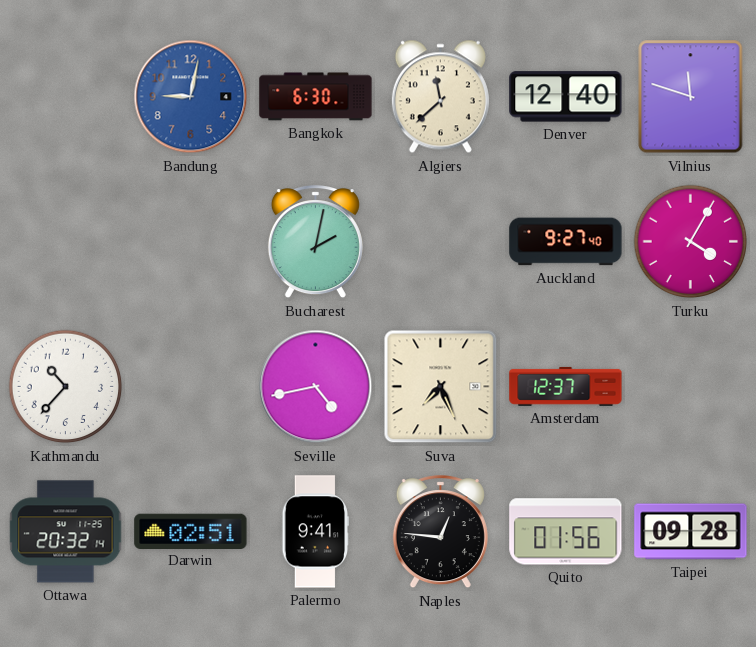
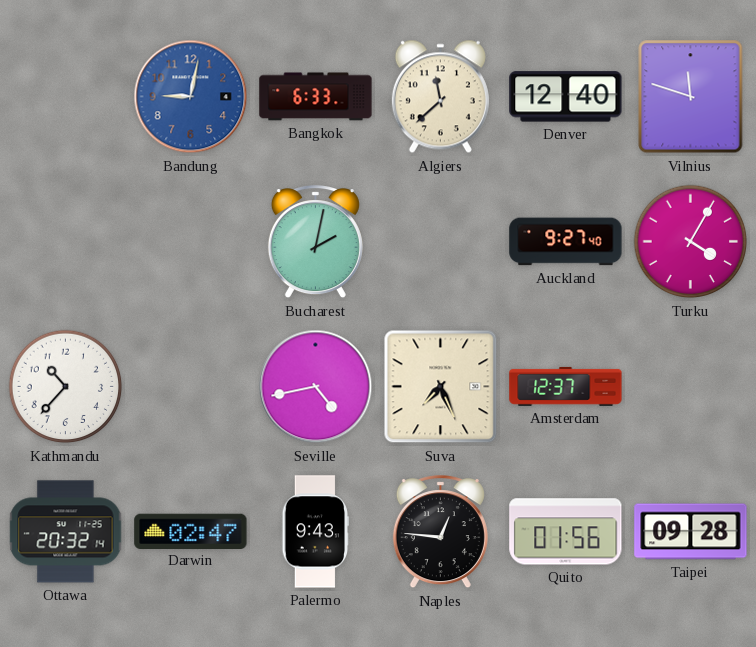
Bangkok: 6:30 -> 6:33
Darwin: 02:51 -> 02:47
Palermo: 9:41 -> 9:43
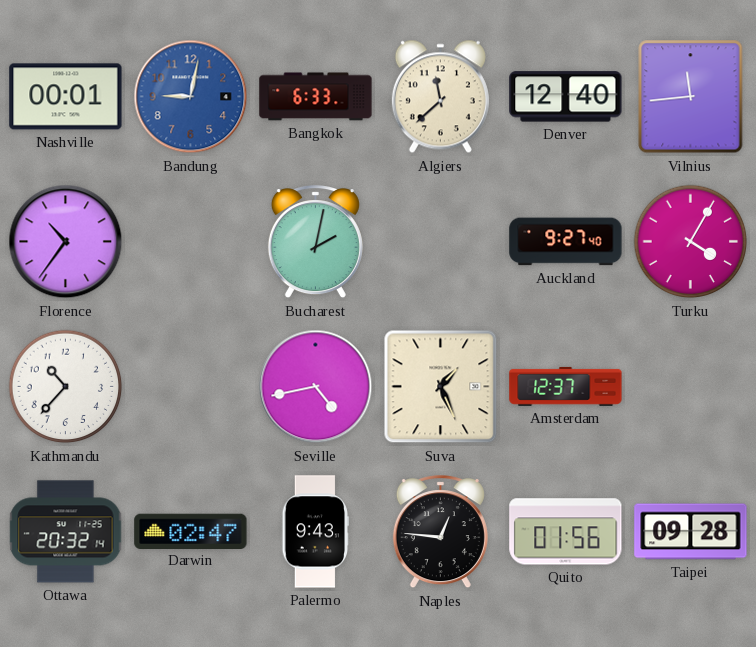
Nashville: none -> 00:01
Vilnius: 11:48 -> 11:44
Florence: none -> 10:36
Suva: 7:26 -> 1:26
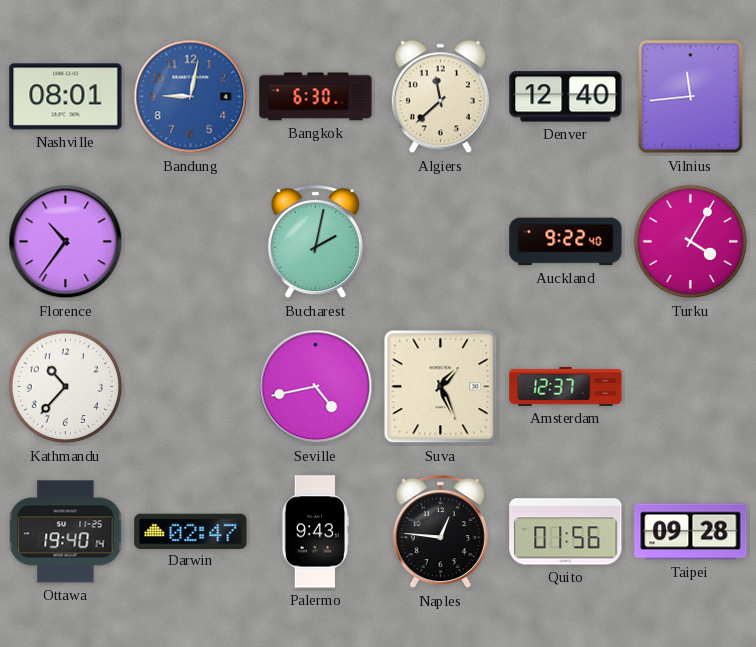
Nashville: 00:01 -> 08:01
Bangkok: 6:33 -> 6:30
Auckland: 9:27 -> 9:22
Ottawa: 20:32 -> 19:40
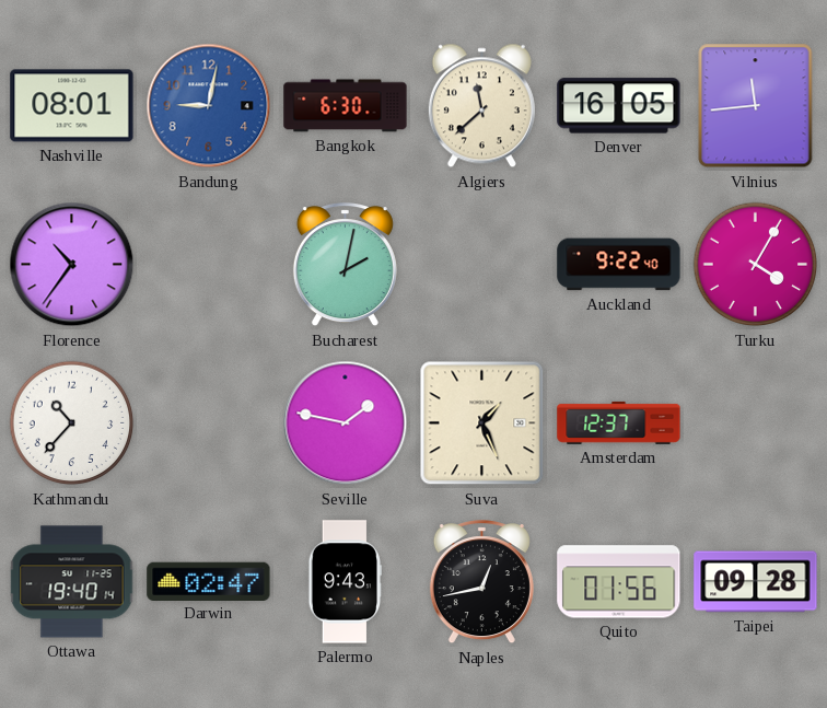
Denver: 12:40 -> 16:05
Seville: 4:43 -> 1:47
Naples: 12:46 -> 12:43
